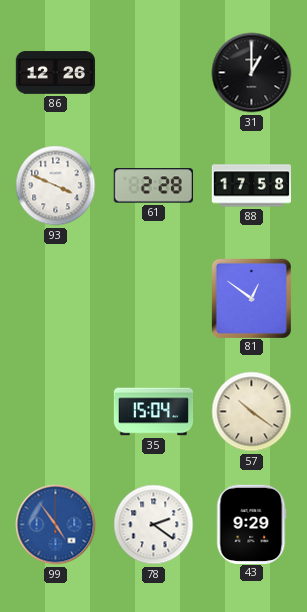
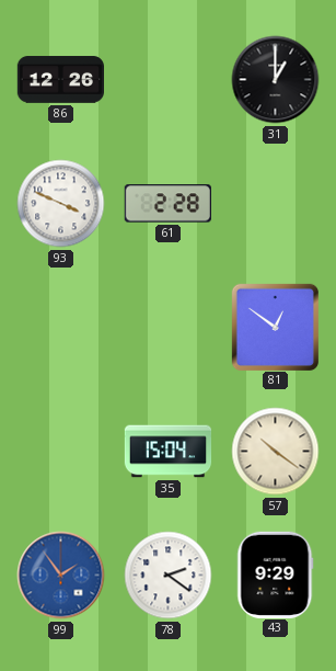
88: 17:58 -> none
99: 4:54 -> 1:54
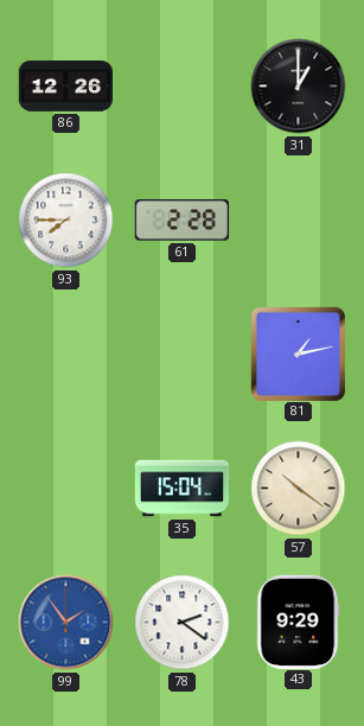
93: 3:49 -> 7:45
81: 12:51 -> 1:13
